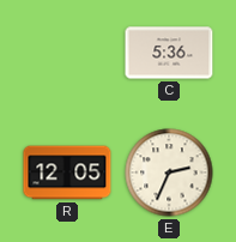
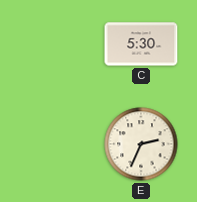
C: 5:36 -> 5:30
R: 12:05 -> none
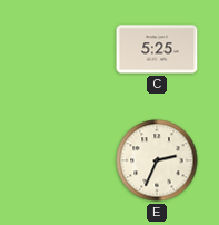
C: 5:30 -> 5:25
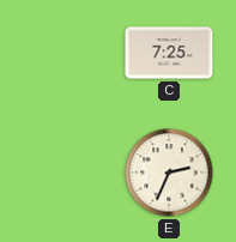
C: 5:25 -> 7:25
